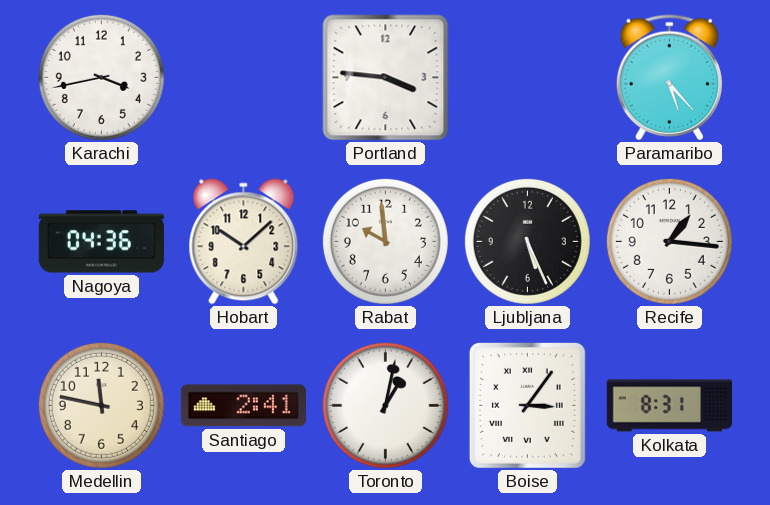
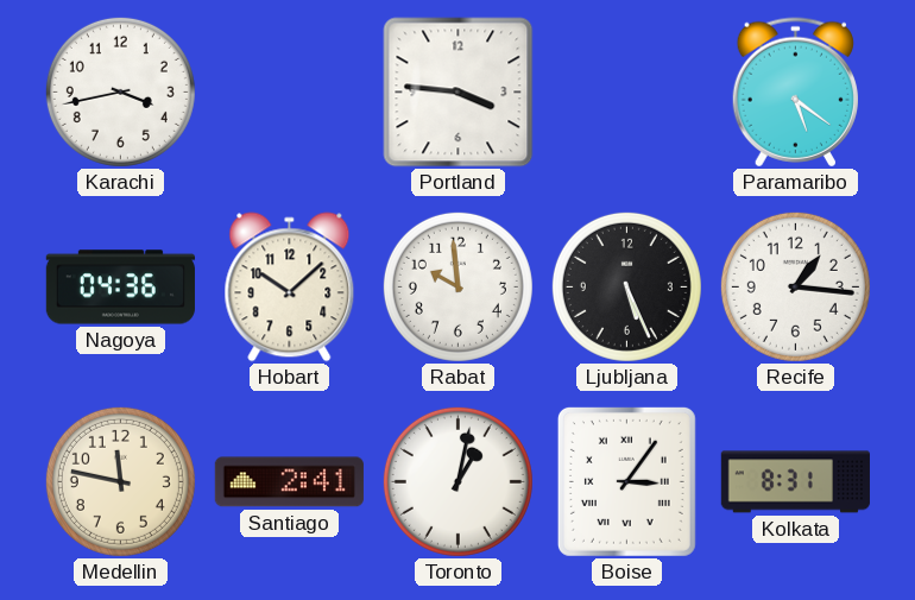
Paramaribo: 5:23 -> 5:21
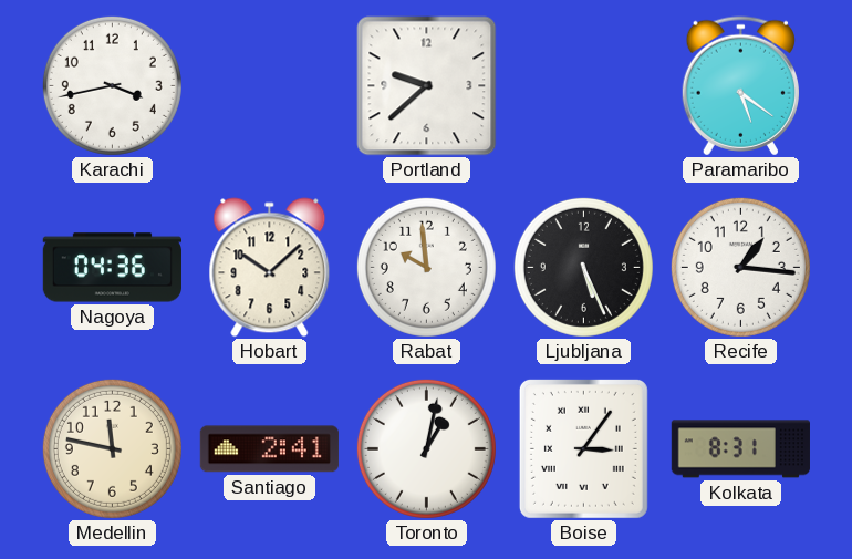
Portland: 3:46 -> 9:38
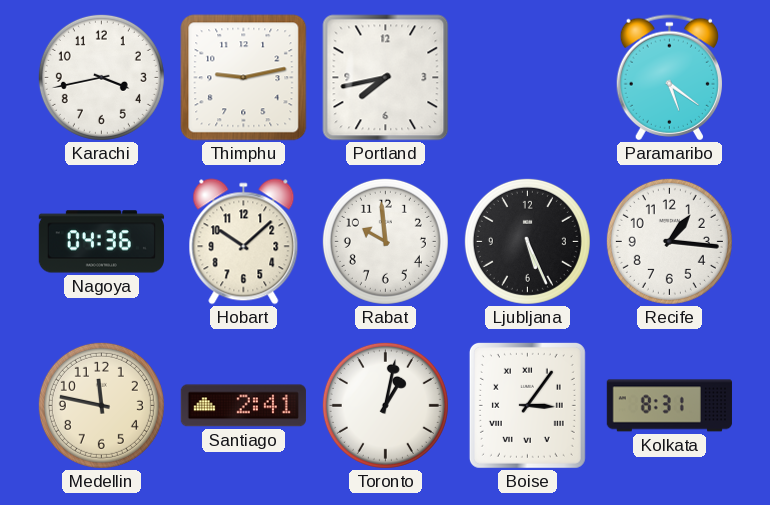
Thimphu: none -> 9:13
Portland: 9:38 -> 7:43
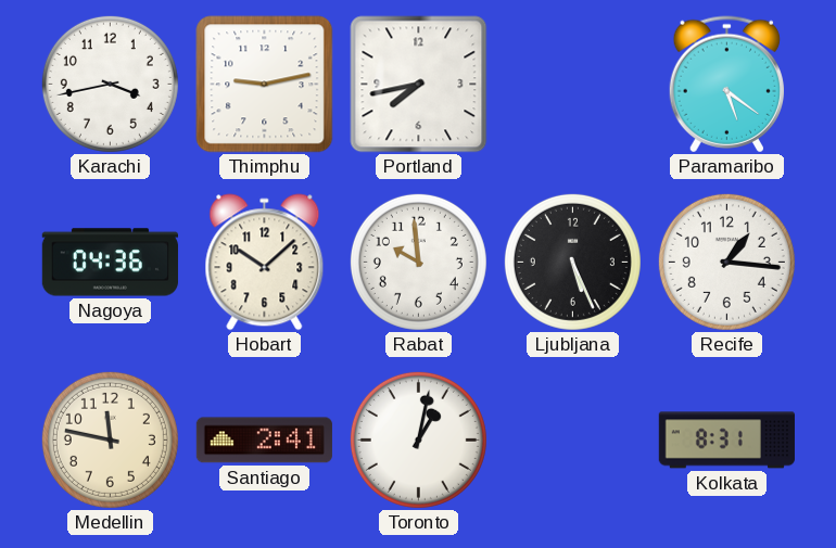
Boise: 3:06 -> none
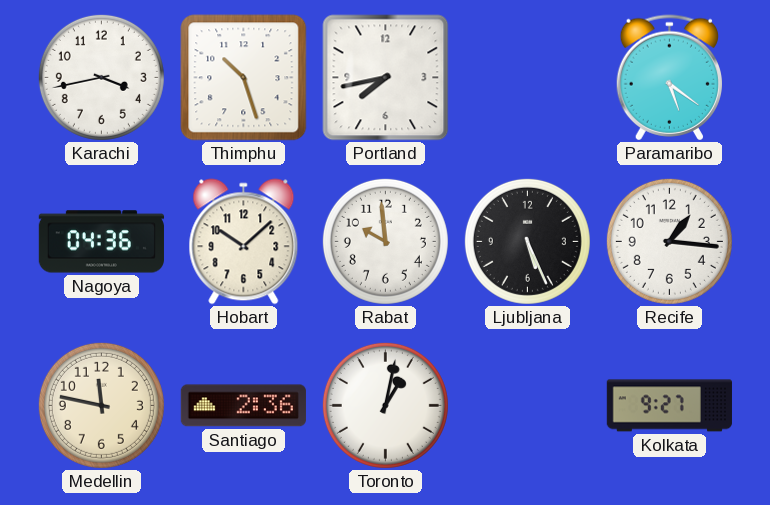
Thimphu: 9:13 -> 10:27
Santiago: 2:41 -> 2:36
Kolkata: 8:31 -> 9:27
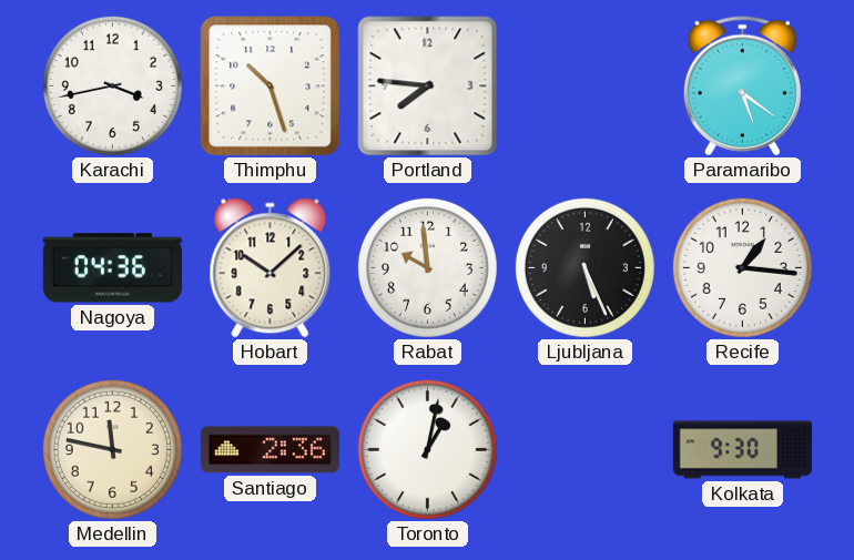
Portland: 7:43 -> 7:46
Kolkata: 9:27 -> 9:30
